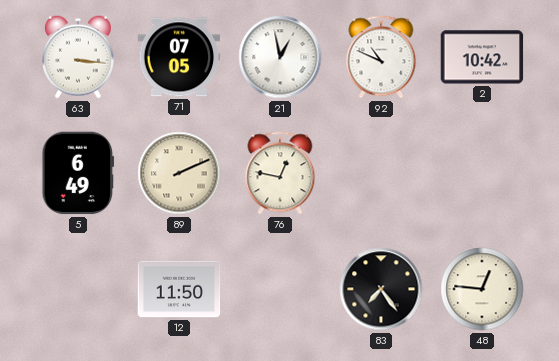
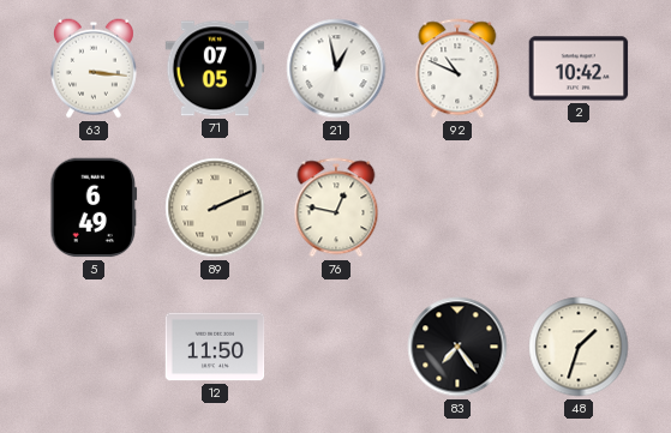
48: 12:46 -> 1:33
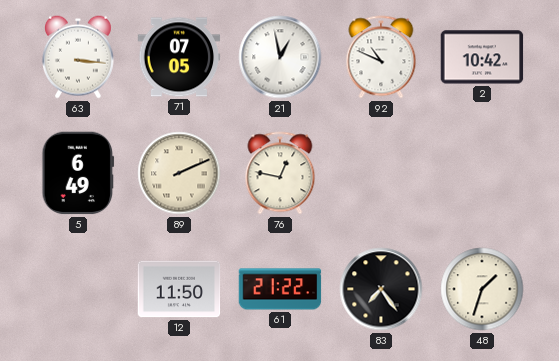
61: none -> 21:22
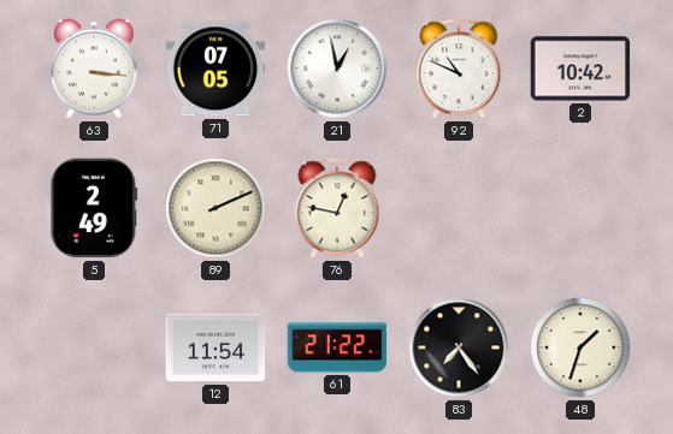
5: 6:49 -> 2:49
12: 11:50 -> 11:54
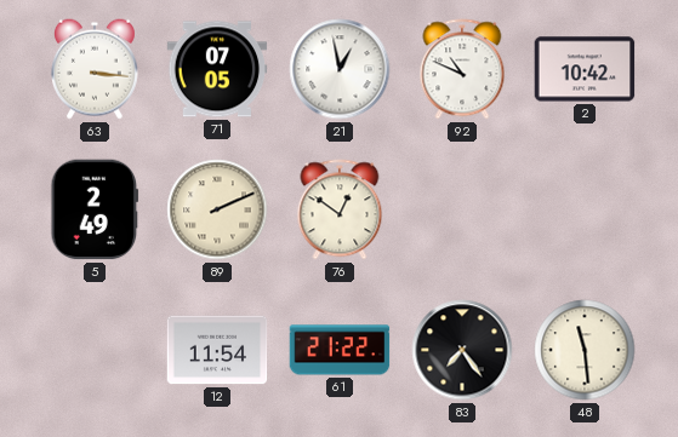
76: 12:47 -> 12:51
48: 1:33 -> 11:29
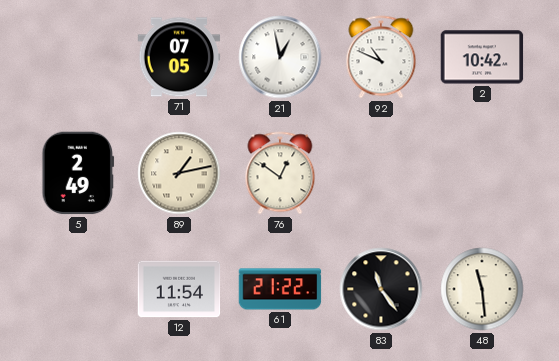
63: 3:16 -> none
89: 2:11 -> 1:13
83: 7:24 -> 11:24
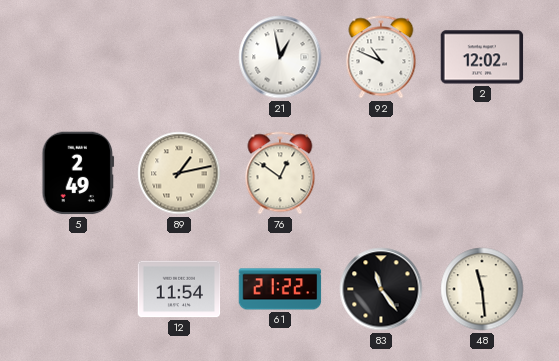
71: 07:05 -> none
2: 10:42 -> 12:02
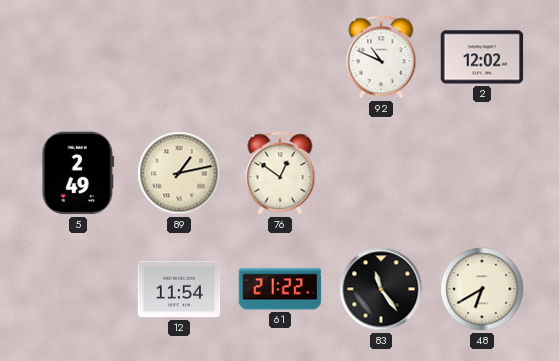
21: 12:58 -> none
48: 11:29 -> 6:40
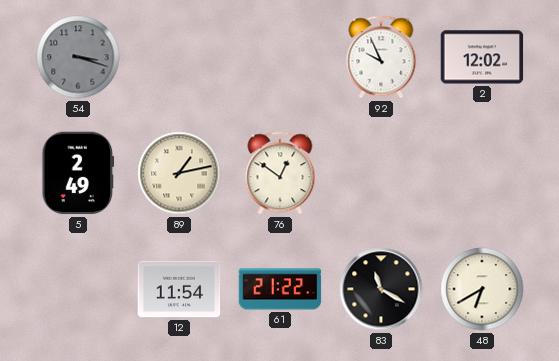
54: none -> 3:18
92: 10:49 -> 9:56
83: 11:24 -> 11:20
